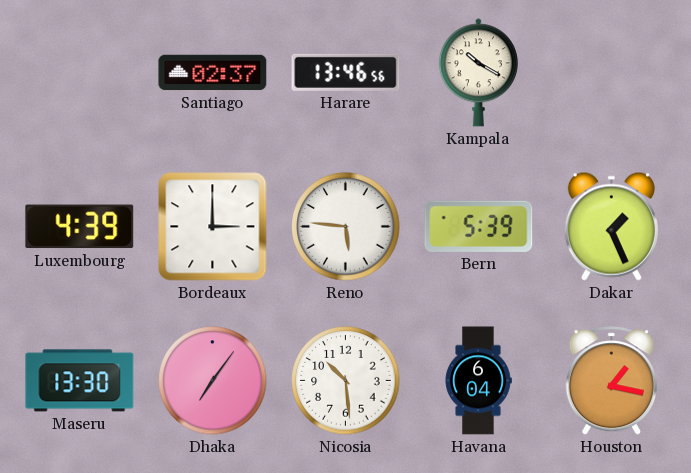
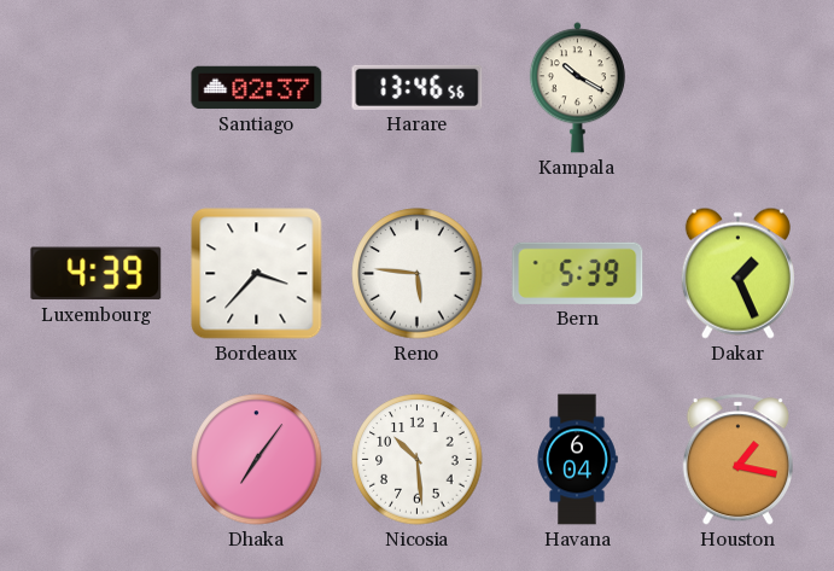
Bordeaux: 3:00 -> 3:37
Maseru: 13:30 -> none
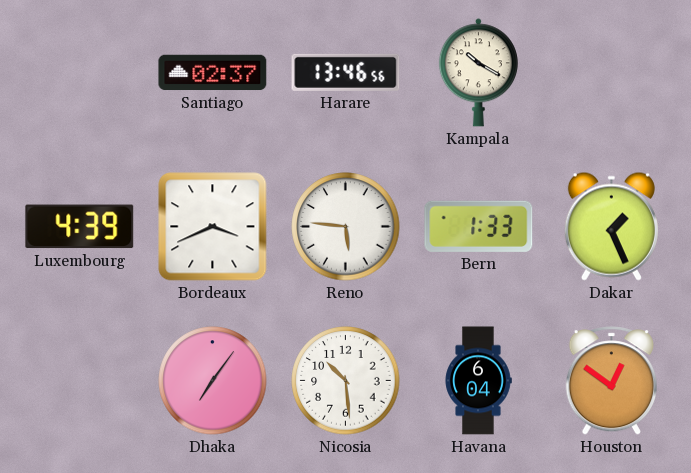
Bordeaux: 3:37 -> 3:41
Bern: 5:39 -> 1:33
Houston: 1:17 -> 12:51
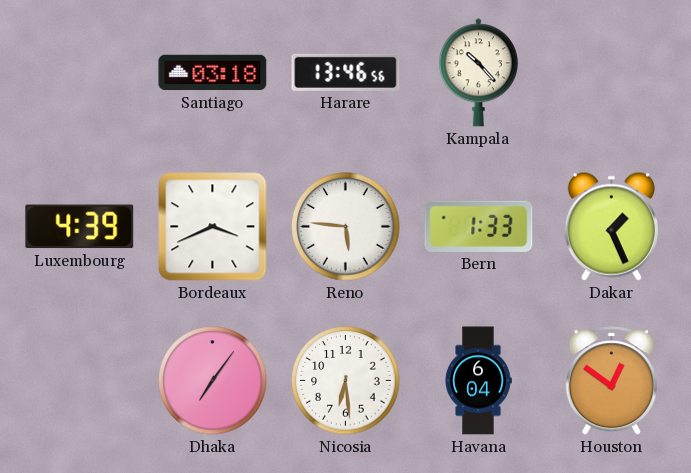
Santiago: 02:37 -> 03:18
Kampala: 10:20 -> 10:23
Nicosia: 10:29 -> 6:29
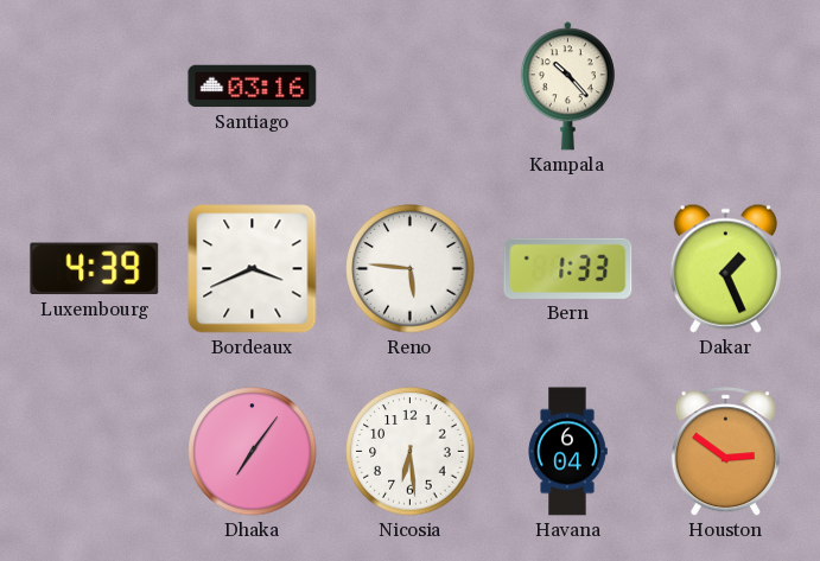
Santiago: 03:18 -> 03:16
Harare: 13:46 -> none
Houston: 12:51 -> 2:51
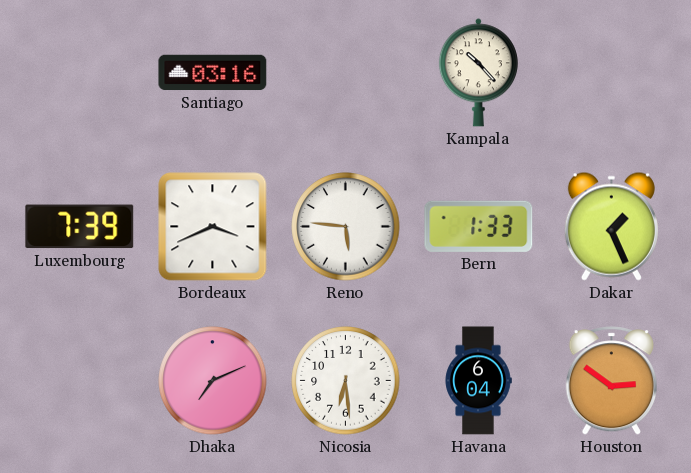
Luxembourg: 4:39 -> 7:39
Dhaka: 7:06 -> 7:11
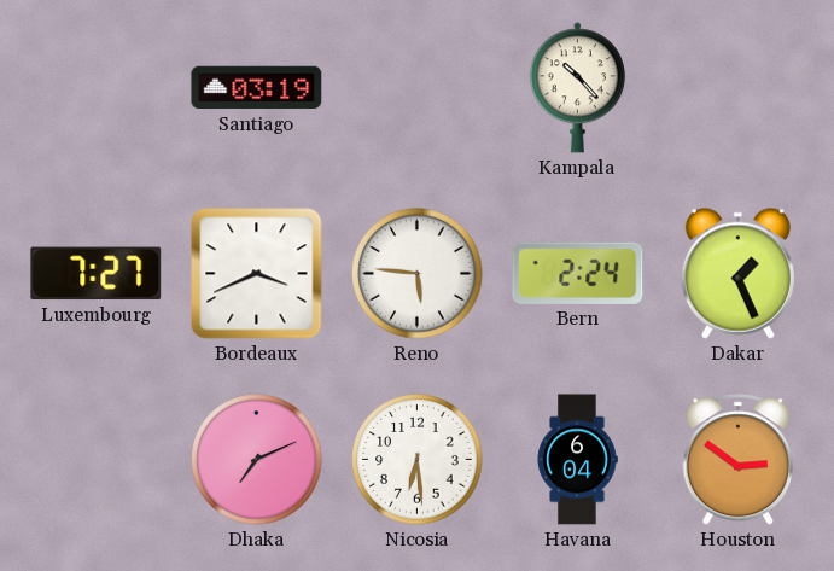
Santiago: 03:16 -> 03:19
Luxembourg: 7:39 -> 7:27
Bern: 1:33 -> 2:24
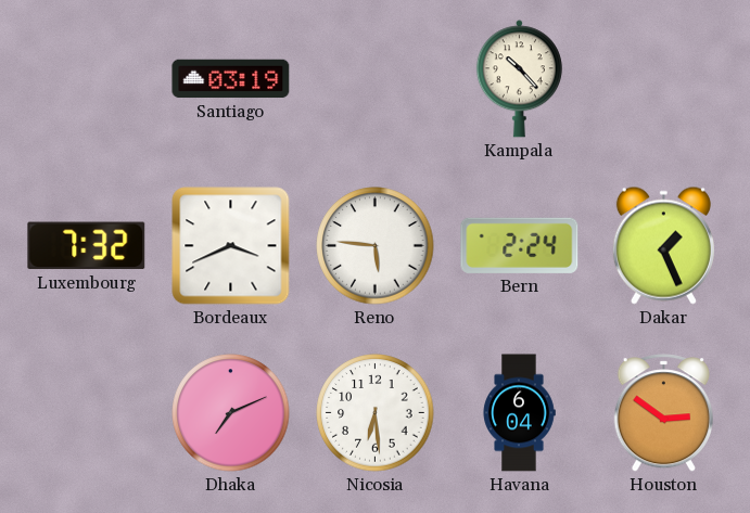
Luxembourg: 7:27 -> 7:32
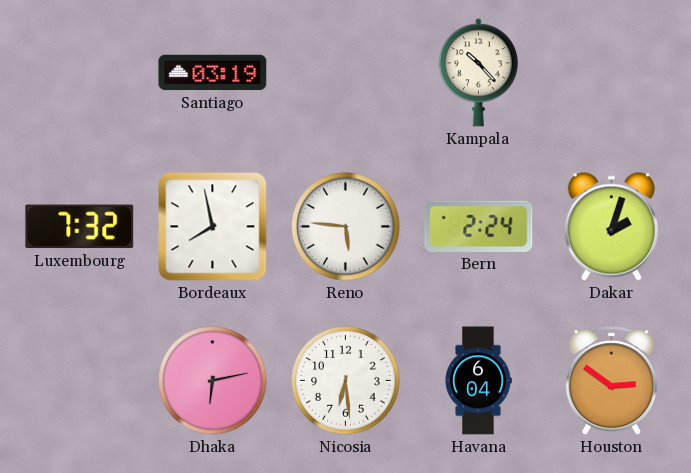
Bordeaux: 3:41 -> 7:58
Dakar: 1:26 -> 2:03
Dhaka: 7:11 -> 6:13
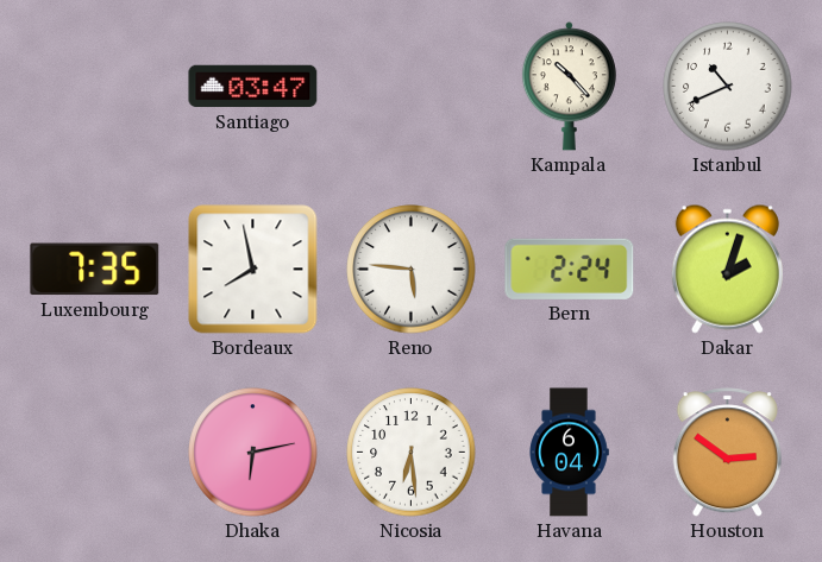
Santiago: 03:19 -> 03:47
Istanbul: none -> 10:41
Luxembourg: 7:32 -> 7:35
